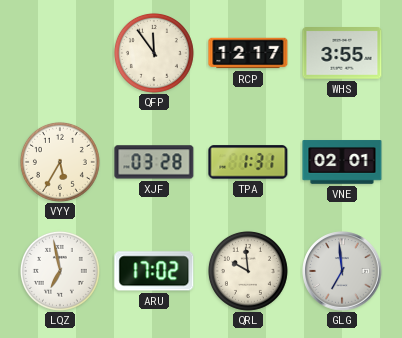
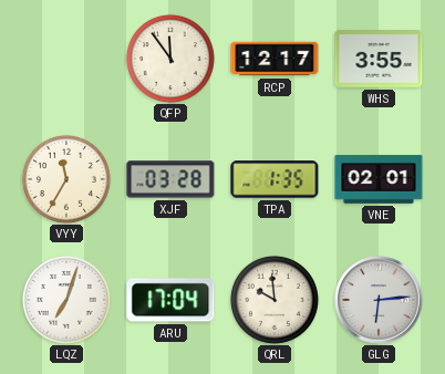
VYY: 5:35 -> 11:35
TPA: 1:31 -> 1:35
LQZ: 6:58 -> 7:03
ARU: 17:02 -> 17:04
GLG: 6:59 -> 6:14
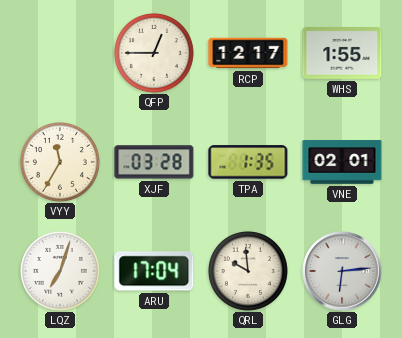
QFP: 11:54 -> 12:45
WHS: 3:55 -> 1:55
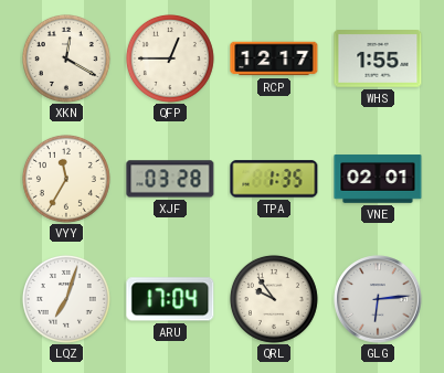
XKN: none -> 12:20
QRL: 9:59 -> 9:54
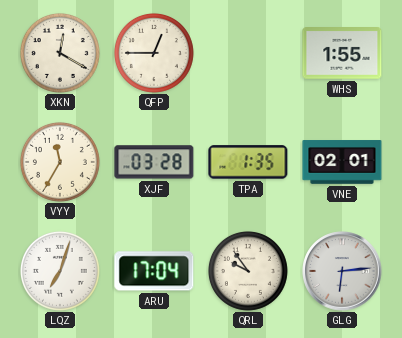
RCP: 12:17 -> none
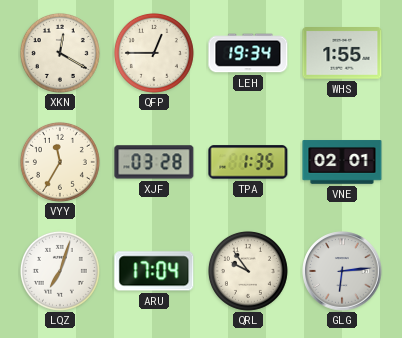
LEH: none -> 19:34
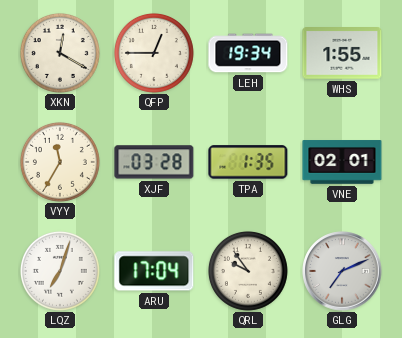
GLG: 6:14 -> 7:11
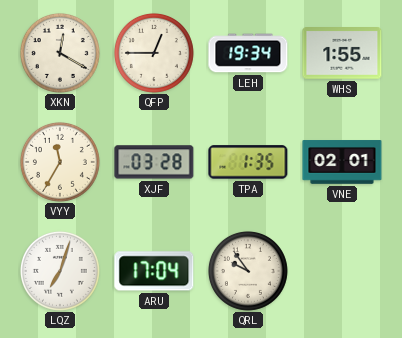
GLG: 7:11 -> none
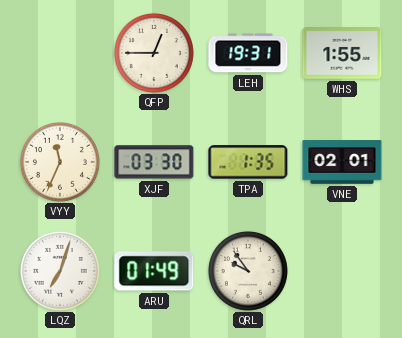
XKN: 12:20 -> none
LEH: 19:34 -> 19:31
VYY: 11:35 -> 11:34
XJF: 03:28 -> 03:30
ARU: 17:04 -> 01:49
